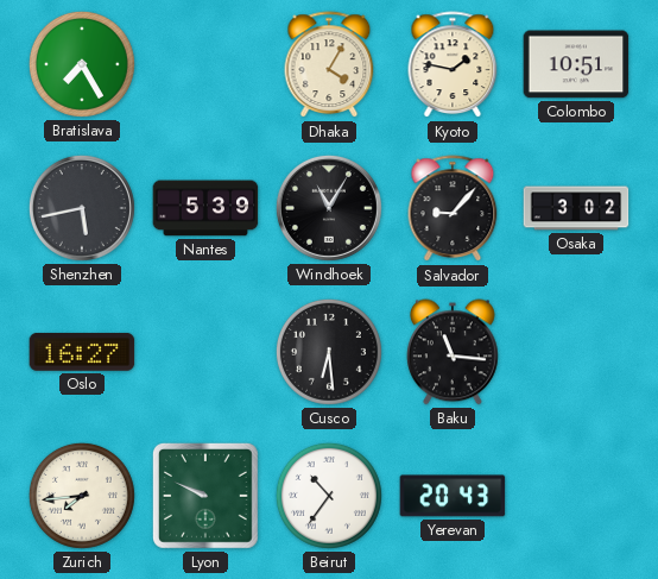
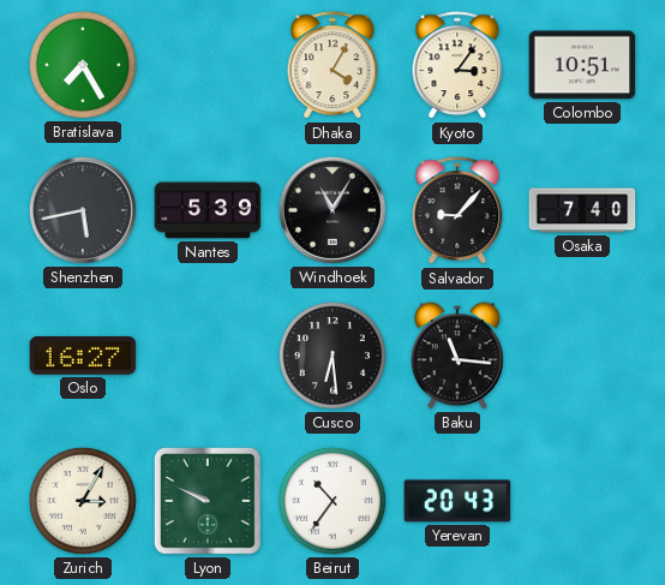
Kyoto: 1:47 -> 3:06
Osaka: 3:02 -> 7:40
Zurich: 7:44 -> 3:05
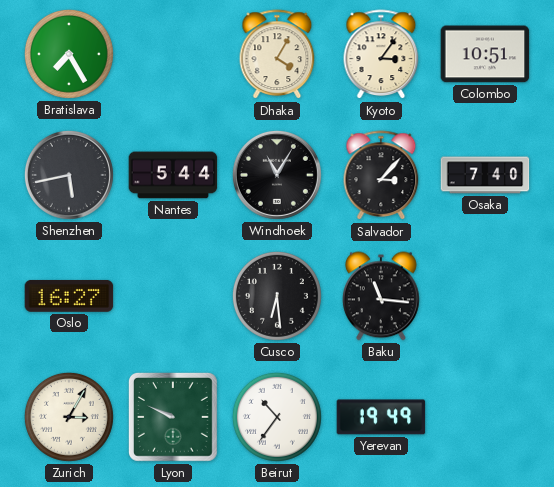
Nantes: 5:39 -> 5:44
Salvador: 9:07 -> 3:07
Yerevan: 20:43 -> 19:49
